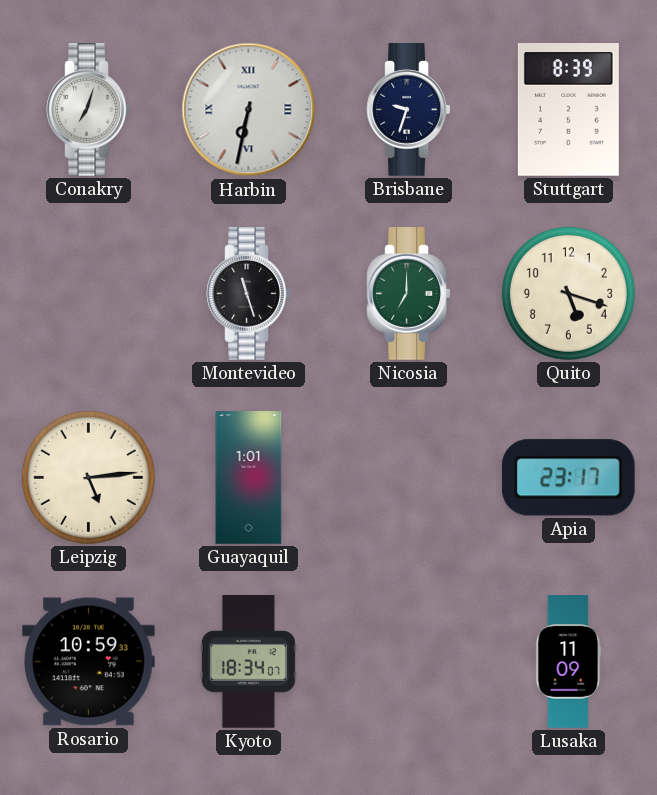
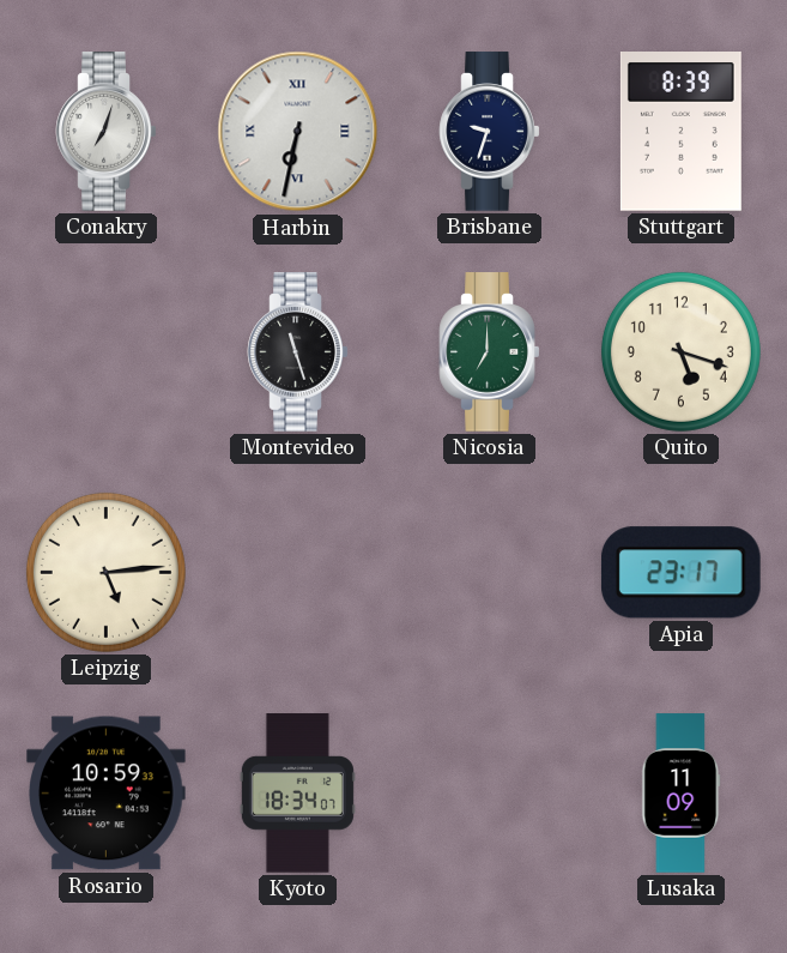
Guayaquil: 1:01 -> none
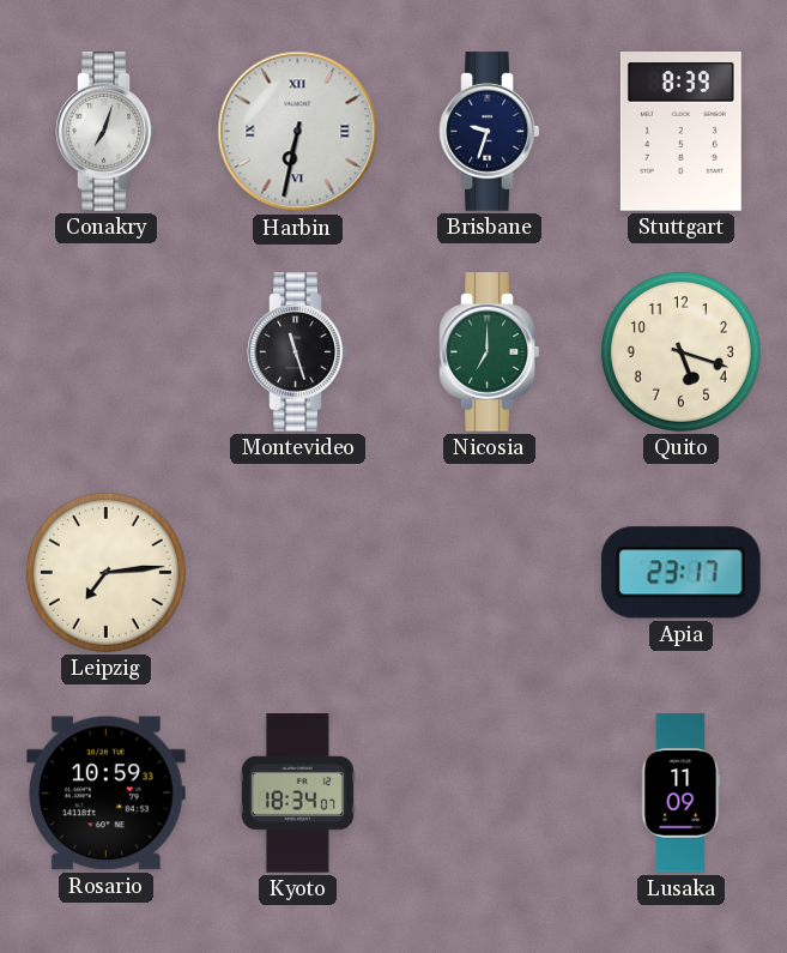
Leipzig: 5:14 -> 7:14
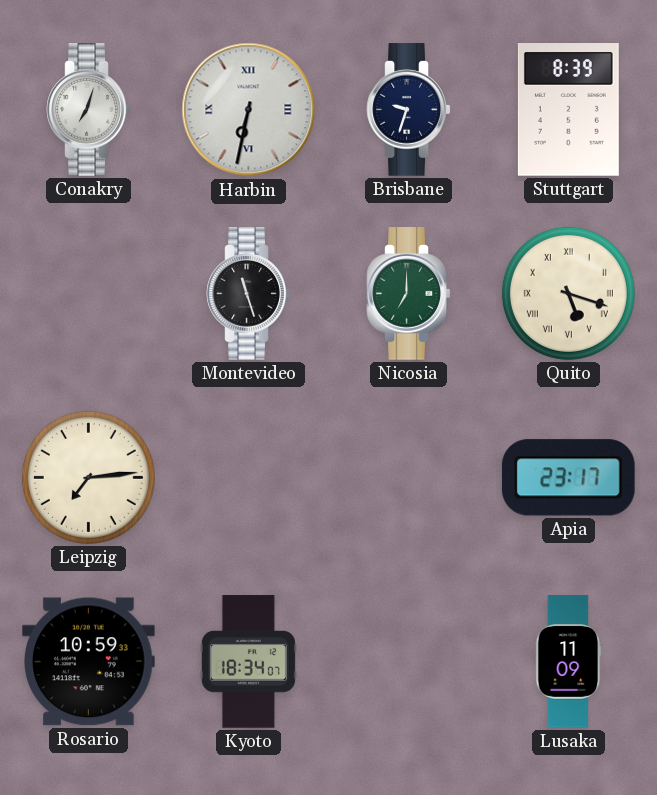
Quito numerals: Arabic -> Roman
